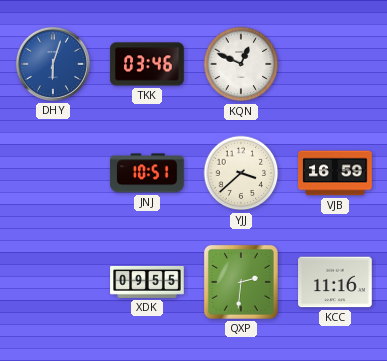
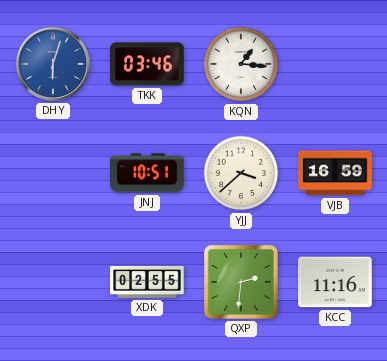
KQN: 12:49 -> 1:16
XDK: 09:55 -> 02:55
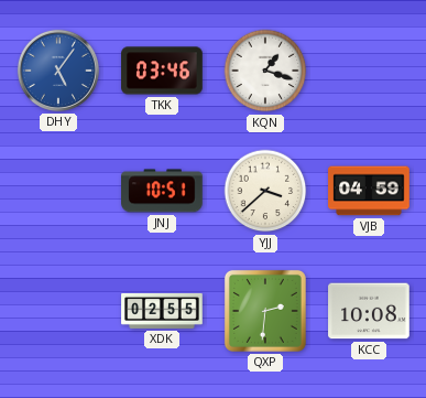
DHY: 6:03 -> 5:06
KQN: 1:16 -> 1:18
VJB: 16:59 -> 04:59
KCC: 11:16 -> 10:08
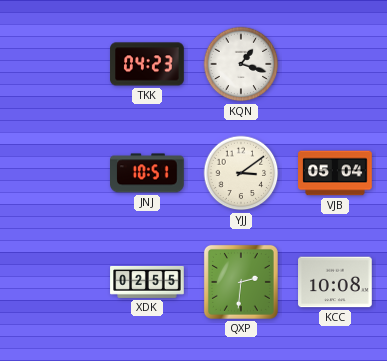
DHY: 5:06 -> none
TKK: 03:46 -> 04:23
YJJ: 3:38 -> 3:09
VJB: 04:59 -> 05:04
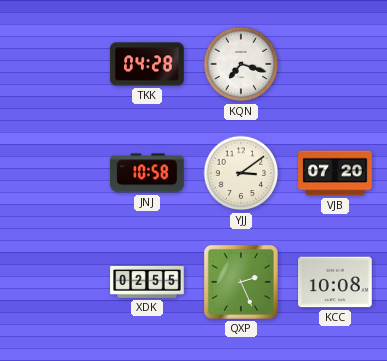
TKK: 04:23 -> 04:28
KQN: 1:18 -> 7:18
JNJ: 10:51 -> 10:58
VJB: 05:04 -> 07:20
QXP: 2:31 -> 2:26
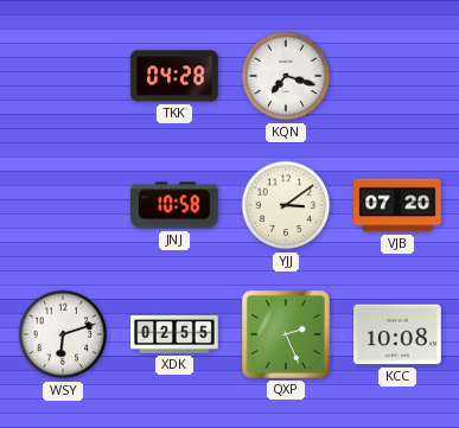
WSY: none -> 6:12
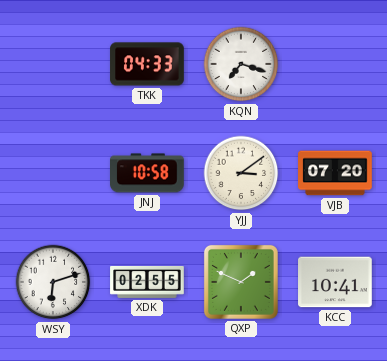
TKK: 04:28 -> 04:33
QXP: 2:26 -> 1:49
KCC: 10:08 -> 10:41
